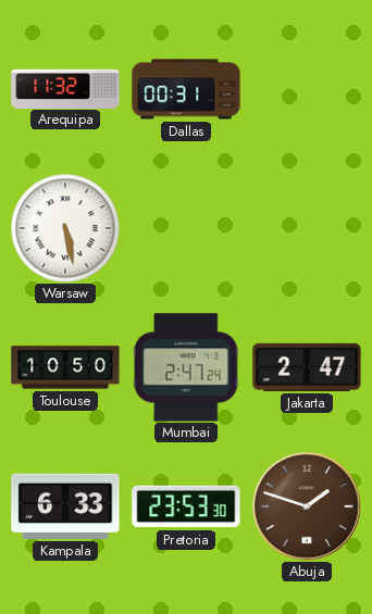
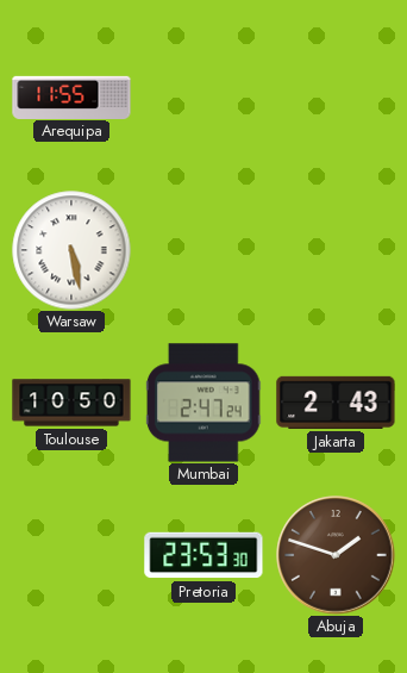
Arequipa: 11:32 -> 11:55
Dallas: 00:31 -> none
Jakarta: 2:47 -> 2:43
Kampala: 6:33 -> none
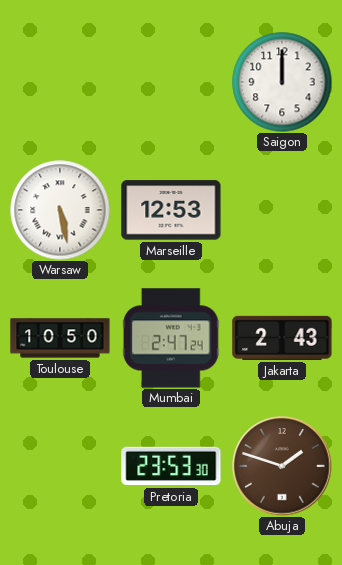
Arequipa: 11:55 -> none
Saigon: none -> 12:00
Marseille: none -> 12:53
